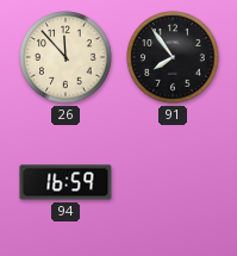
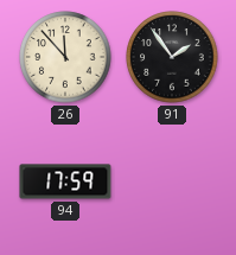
91: 7:54 -> 1:54
94: 16:59 -> 17:59
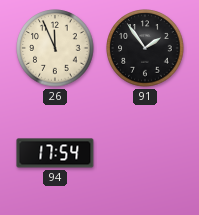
26: 11:53 -> 11:56
94: 17:59 -> 17:54
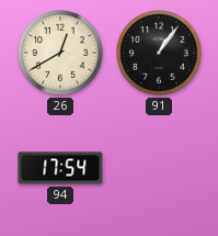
26: 11:56 -> 12:40
91: 1:54 -> 1:06
